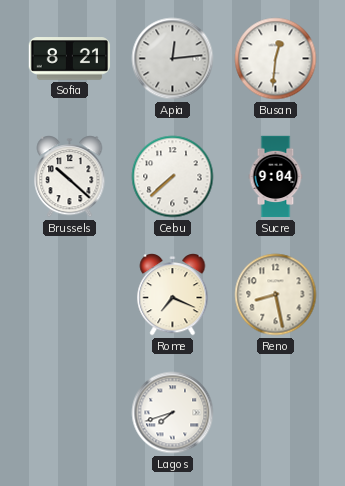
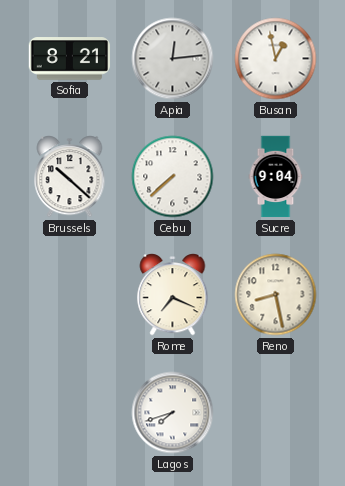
Busan: 12:31 -> 12:58
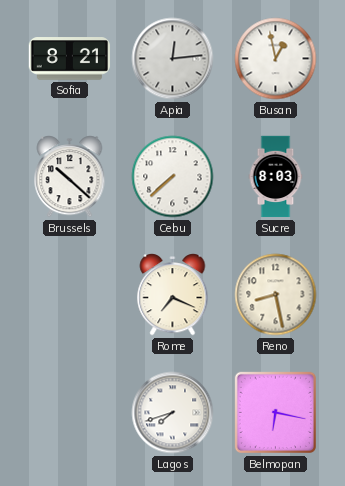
Sucre: 9:04 -> 8:03
Belmopan: none -> 6:17
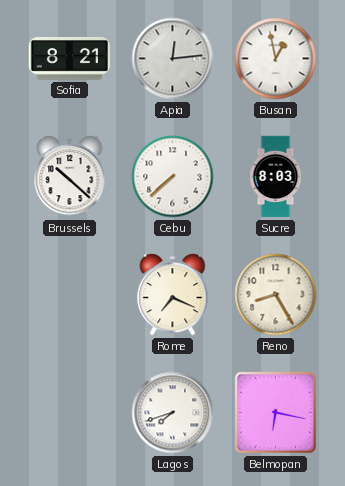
Reno: 8:28 -> 8:25
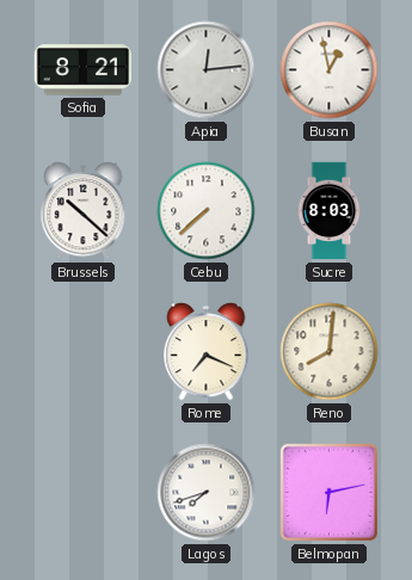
Reno: 8:25 -> 8:01
Belmopan: 6:17 -> 6:13
